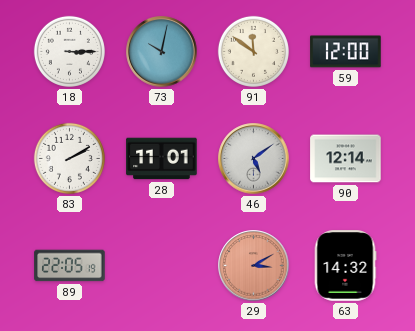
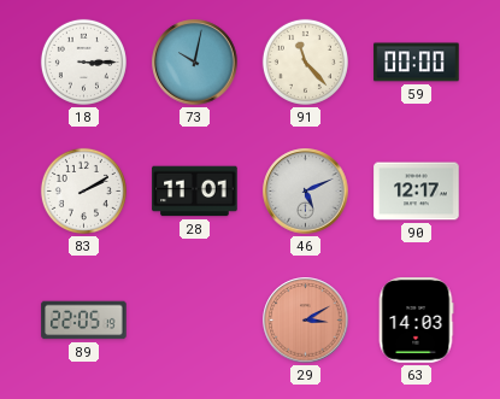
91: 11:51 -> 11:23
59: 12:00 -> 00:00
46: 5:09 -> 5:11
90: 12:14 -> 12:17
63: 14:32 -> 14:03
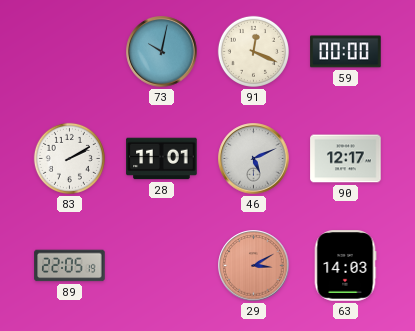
18: 3:15 -> none
91: 11:23 -> 12:19
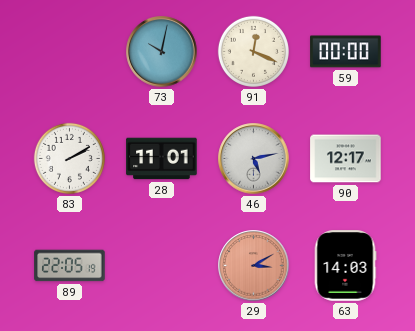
46: 5:11 -> 5:13
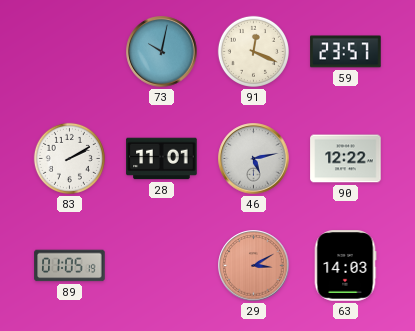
59: 00:00 -> 23:57
90: 12:17 -> 12:22
89: 22:05 -> 01:05
